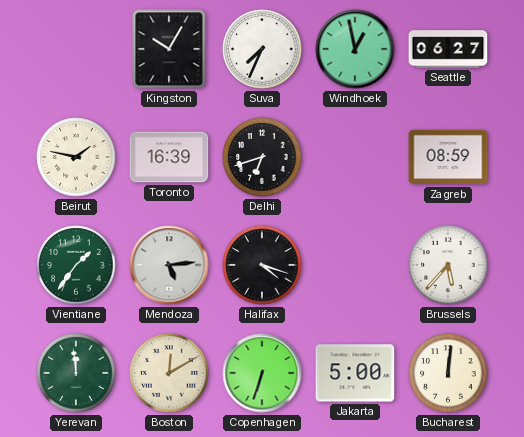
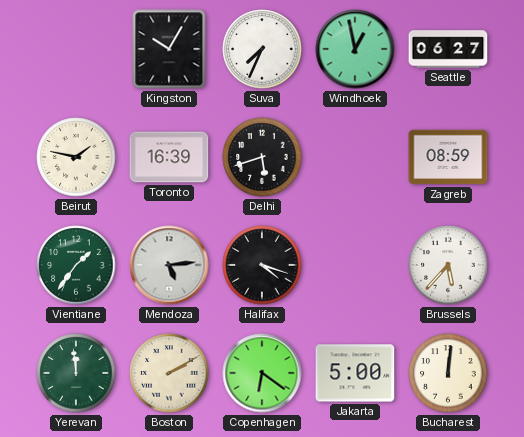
Delhi: 6:42 -> 5:42
Boston: 12:10 -> 2:10
Copenhagen: 6:33 -> 6:21
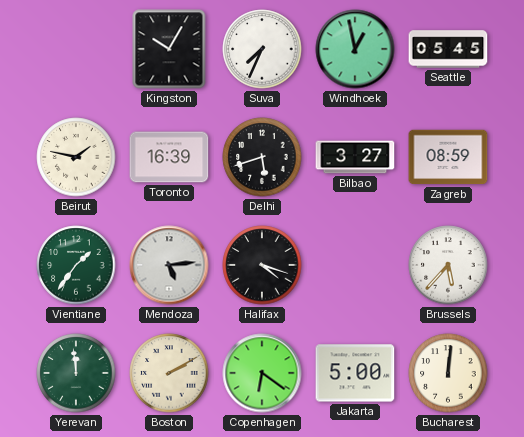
Seattle: 06:27 -> 05:45
Bilbao: none -> 3:27
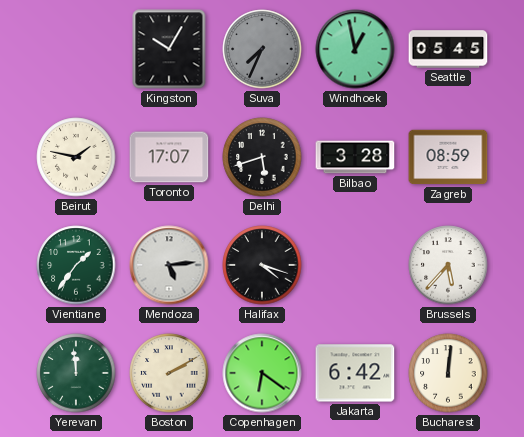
Suva dial: white -> grey
Toronto: 16:39 -> 17:07
Bilbao: 3:27 -> 3:28
Jakarta: 5:00 -> 6:42
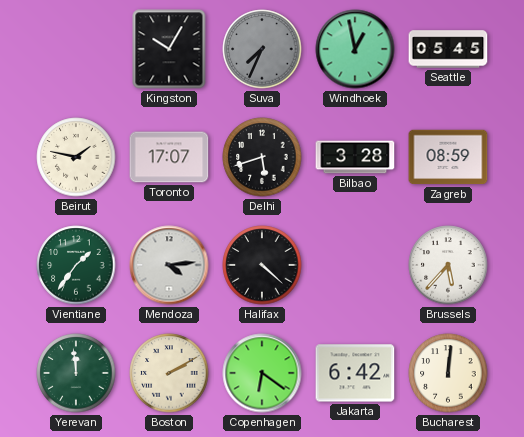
Mendoza: 5:14 -> 4:14
Halifax: 4:18 -> 4:22
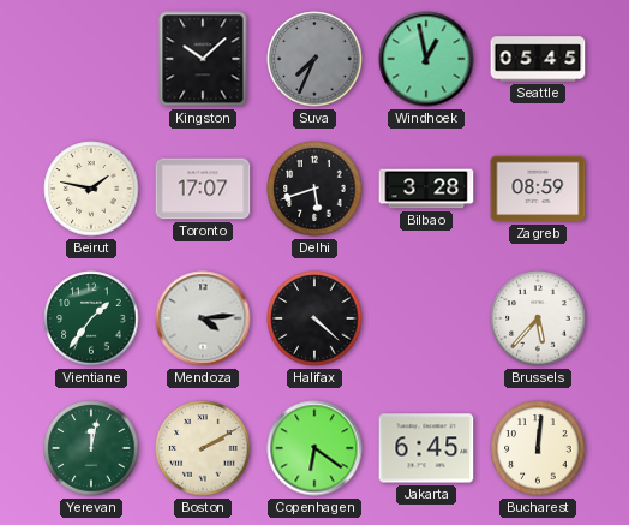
Kingston: 10:05 -> 10:08
Yerevan: 11:59 -> 12:02
Jakarta: 6:42 -> 6:45
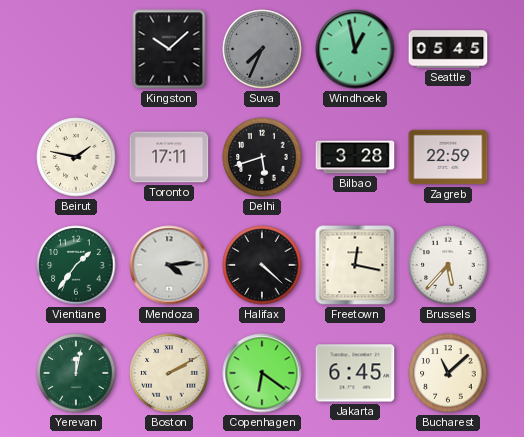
Toronto: 17:07 -> 17:11
Zagreb: 08:59 -> 22:59
Freetown: none -> 12:17
Bucharest: 12:01 -> 11:08
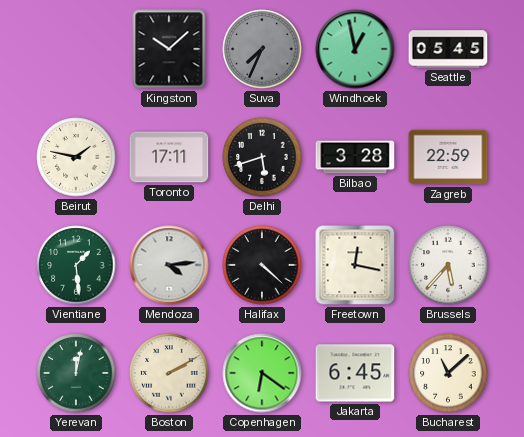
Vientiane: 1:36 -> 1:29
